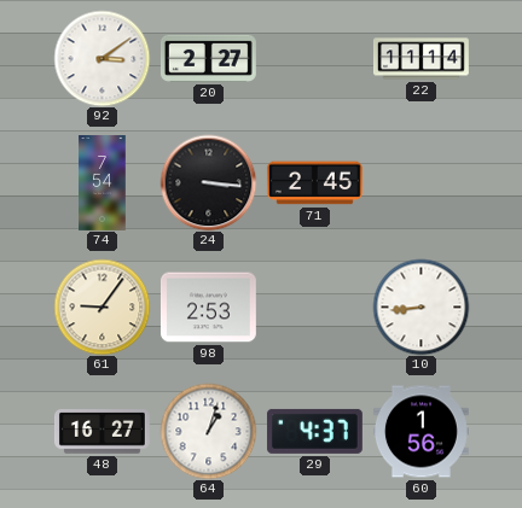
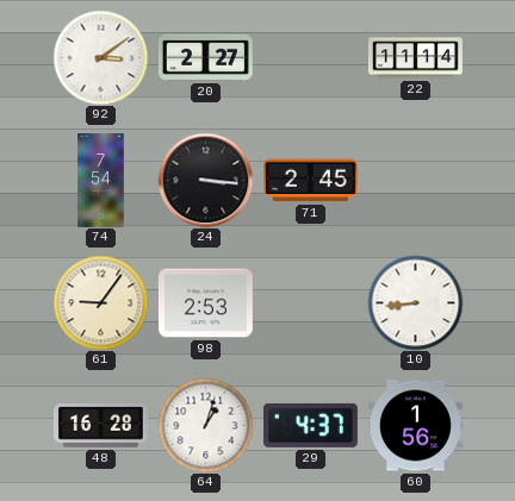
48: 16:27 -> 16:28
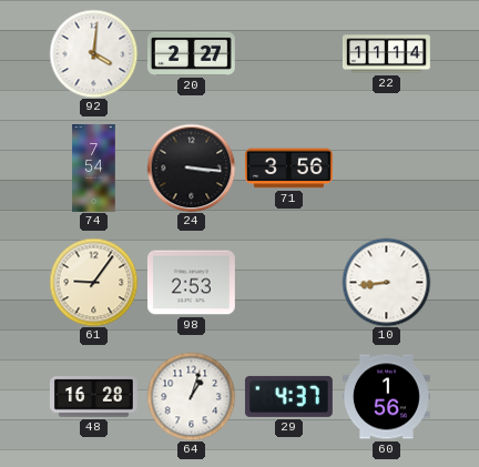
92: 3:09 -> 4:01
71: 2:45 -> 3:56
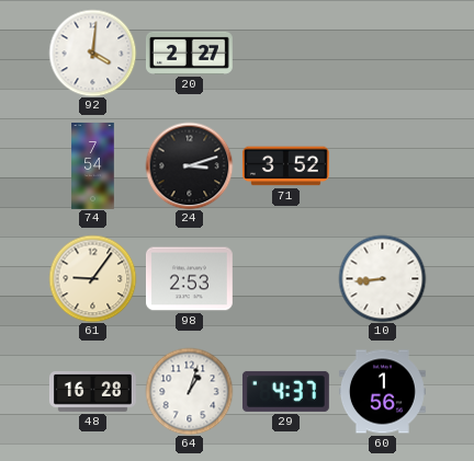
22: 11:14 -> none
24: 3:16 -> 3:12
71: 3:56 -> 3:52
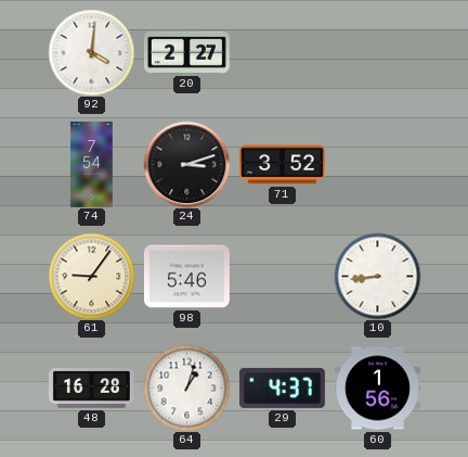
98: 2:53 -> 5:46
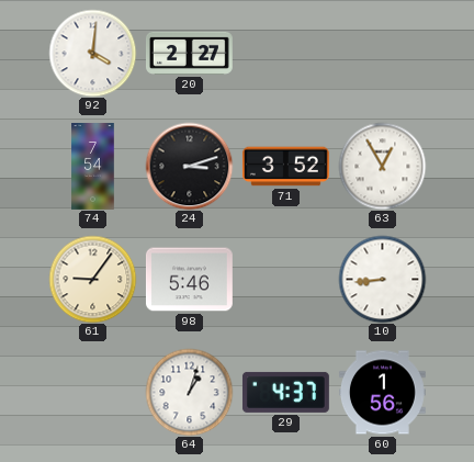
63: none -> 12:55
48: 16:28 -> none
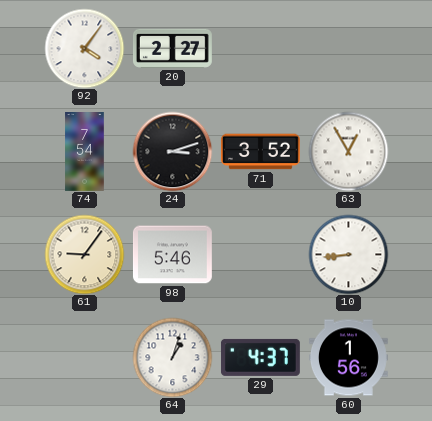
92: 4:01 -> 4:06
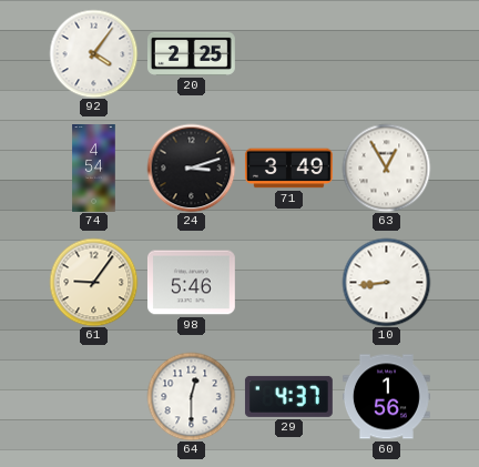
20: 2:27 -> 2:25
74: 7:54 -> 4:54
71: 3:52 -> 3:49
64: 1:03 -> 12:30
